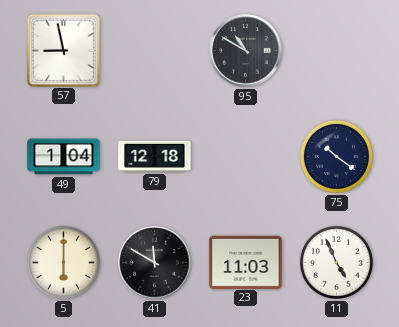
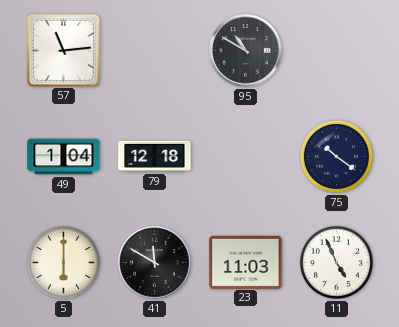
57: 8:58 -> 11:14
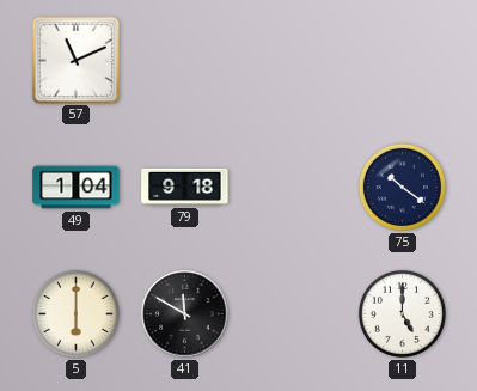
57: 11:14 -> 11:11
95: 10:50 -> none
79: 12:18 -> 9:18
23: 11:03 -> none
11: 4:56 -> 5:00
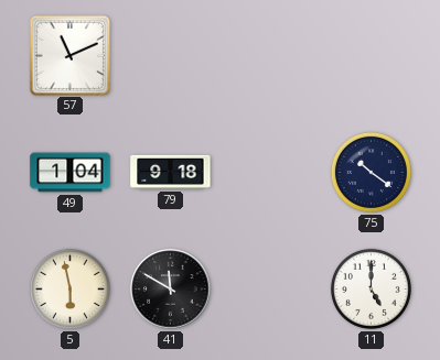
5: 6:00 -> 5:58
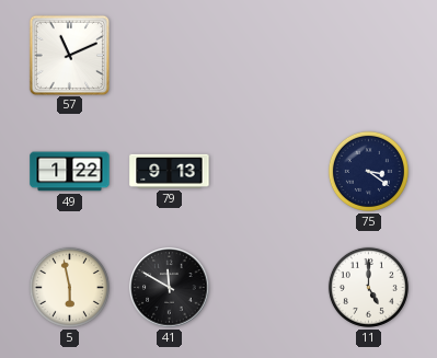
49: 1:04 -> 1:22
79: 9:18 -> 9:13
75: 10:21 -> 3:21
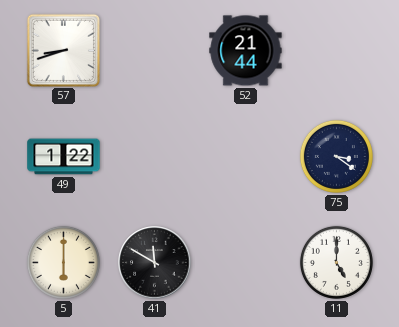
57: 11:11 -> 8:42
52: none -> 21:44
79: 9:13 -> none
5: 5:58 -> 6:00
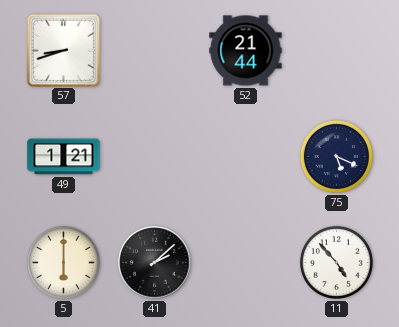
49: 1:22 -> 1:21
75: 3:21 -> 5:19
41: 11:50 -> 2:08
11: 5:00 -> 4:53
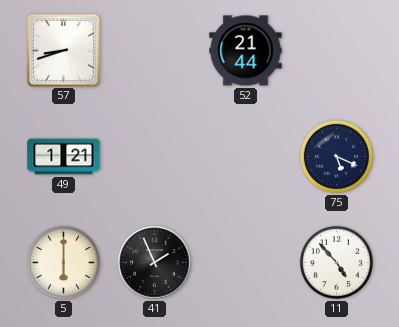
41: 2:08 -> 1:56
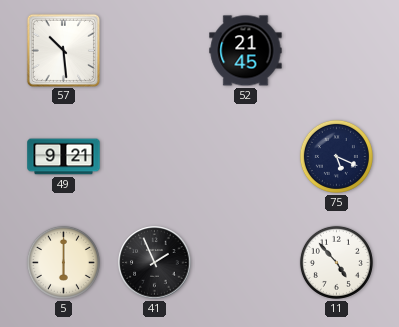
57: 8:42 -> 10:29
52: 21:44 -> 21:45
49: 1:21 -> 9:21
